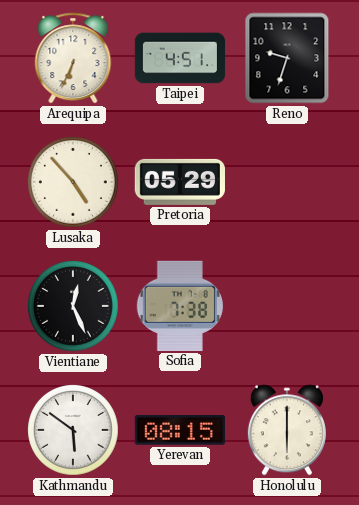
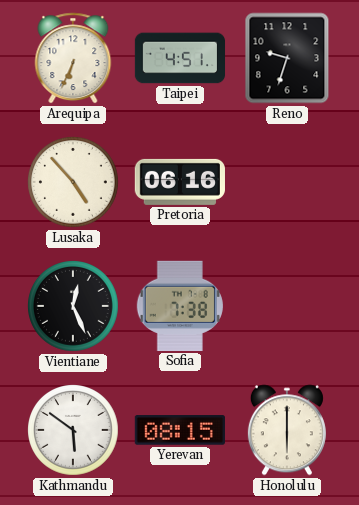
Pretoria: 05:29 -> 06:16
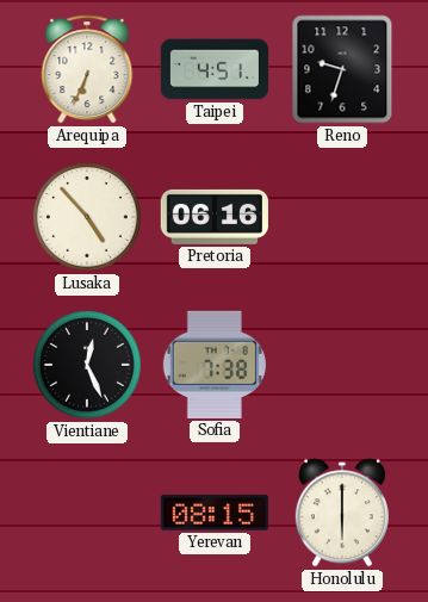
Kathmandu: 5:51 -> none
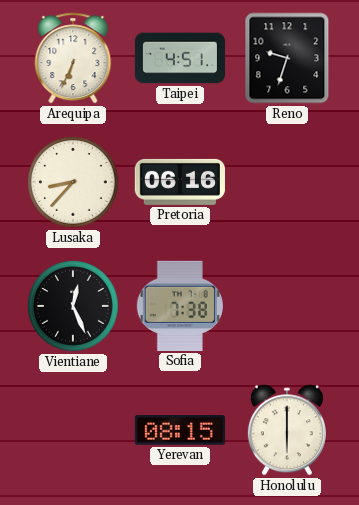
Lusaka: 4:53 -> 8:37
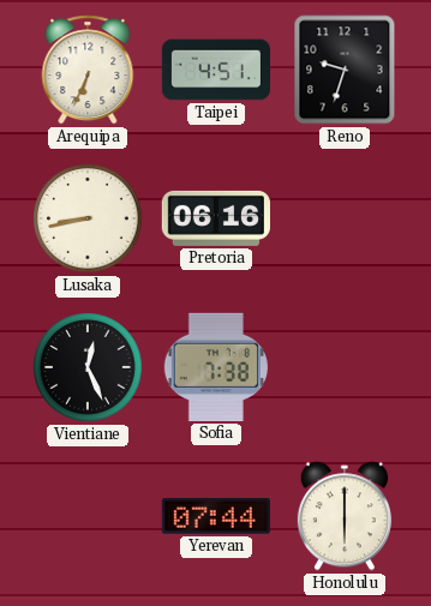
Lusaka: 8:37 -> 8:43
Yerevan: 08:15 -> 07:44
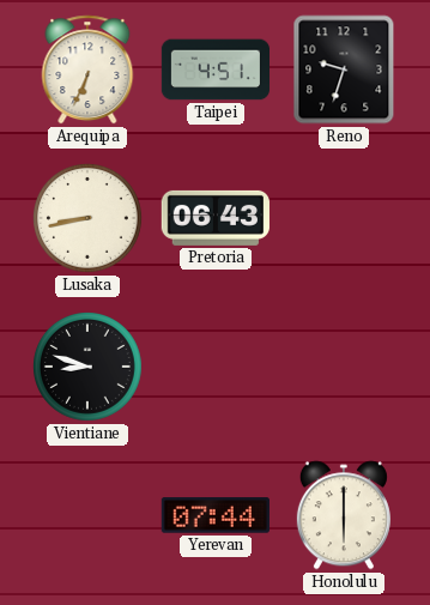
Pretoria: 06:16 -> 06:43
Vientiane: 12:26 -> 8:48
Sofia: 7:38 -> none
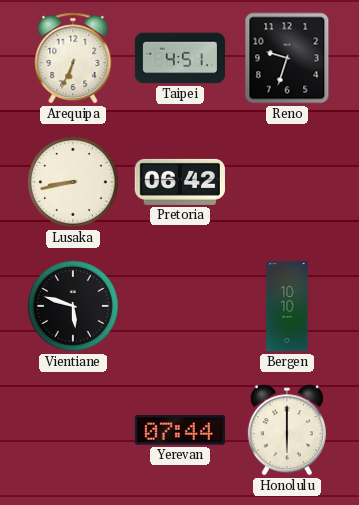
Pretoria: 06:43 -> 06:42
Vientiane: 8:48 -> 5:48
Bergen: none -> 10:10
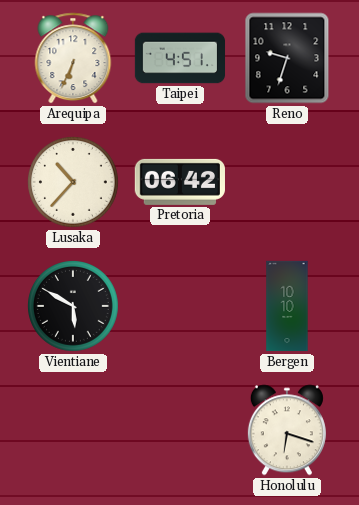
Lusaka: 8:43 -> 10:37
Vientiane: 5:48 -> 5:50
Yerevan: 07:44 -> none
Honolulu: 6:00 -> 6:18
